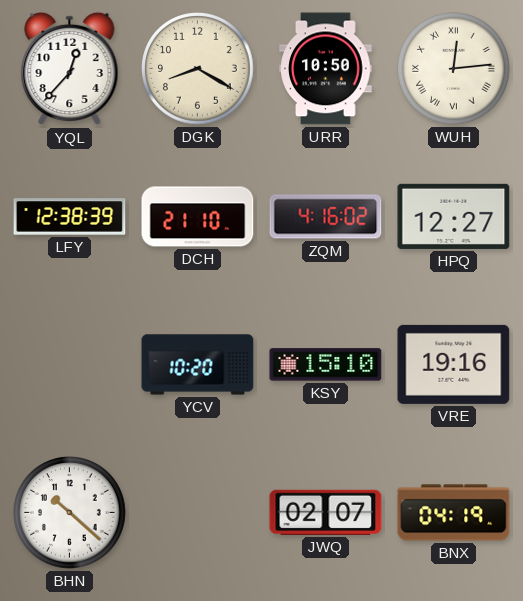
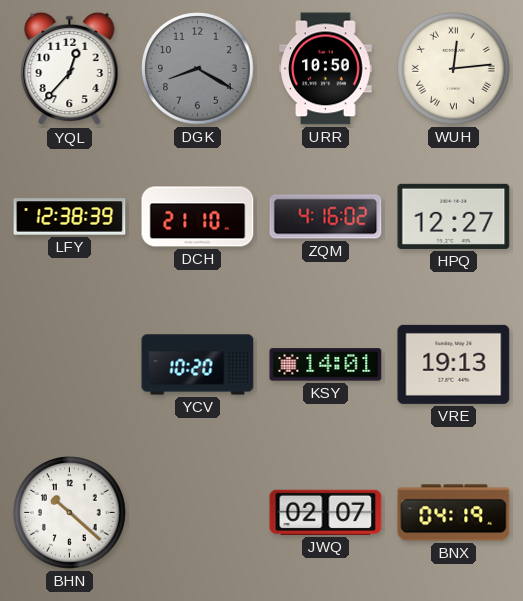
DGK dial: cream -> grey
KSY: 15:10 -> 14:01
VRE: 19:16 -> 19:13
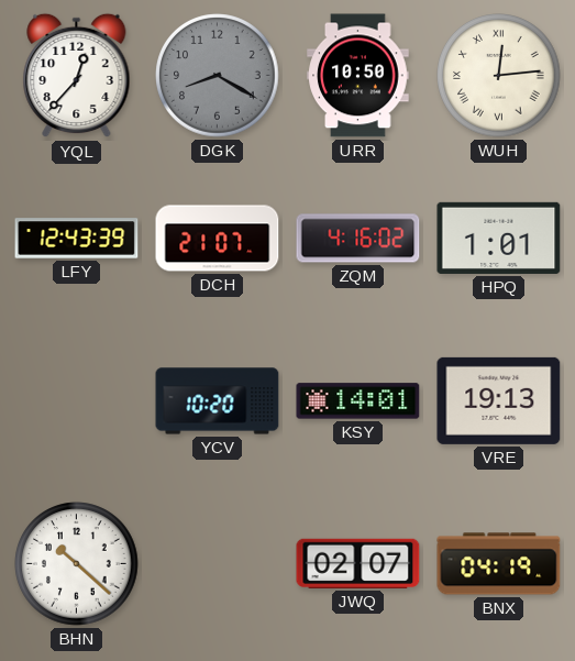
LFY: 12:38 -> 12:43
DCH: 21:10 -> 21:07
HPQ: 12:27 -> 1:01
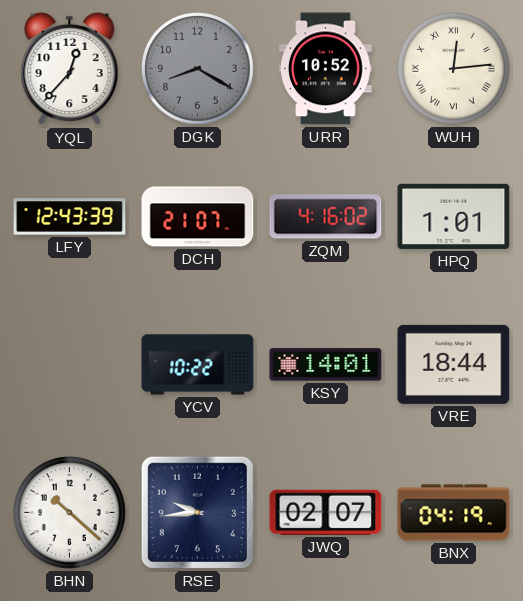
URR: 10:50 -> 10:52
YCV: 10:20 -> 10:22
VRE: 19:13 -> 18:44
RSE: none -> 9:44
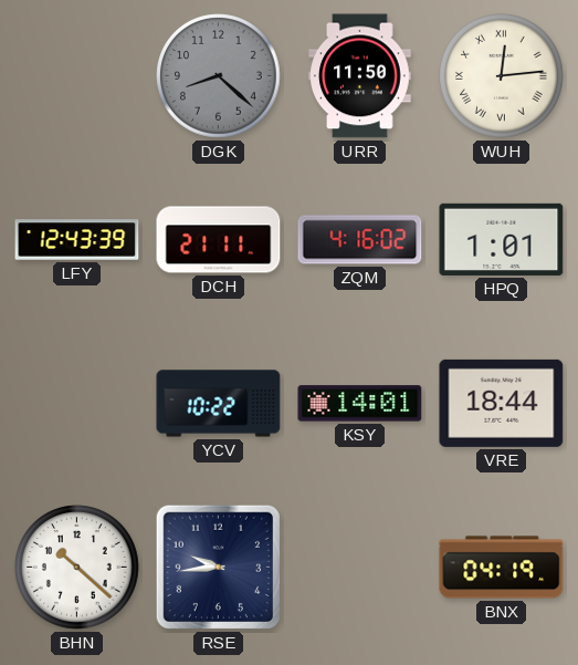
YQL: 12:37 -> none
DGK: 8:20 -> 8:22
URR: 10:52 -> 11:50
DCH: 21:07 -> 21:11
JWQ: 02:07 -> none
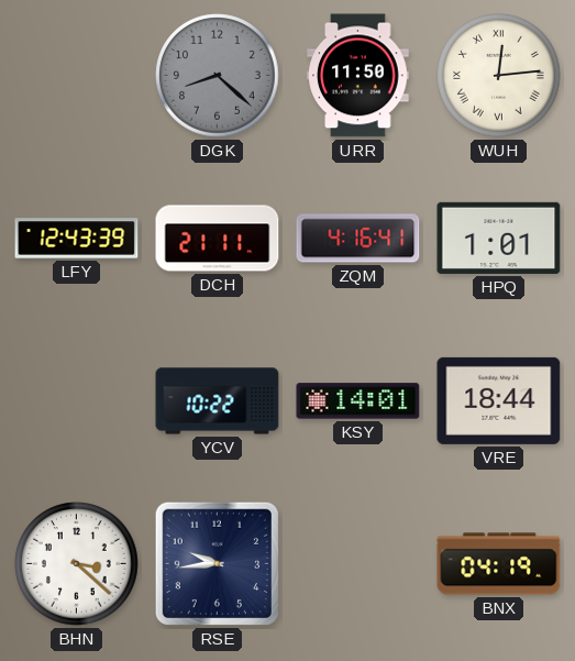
ZQM: 4:16:02 -> 4:16:41
BHN: 10:22 -> 3:22
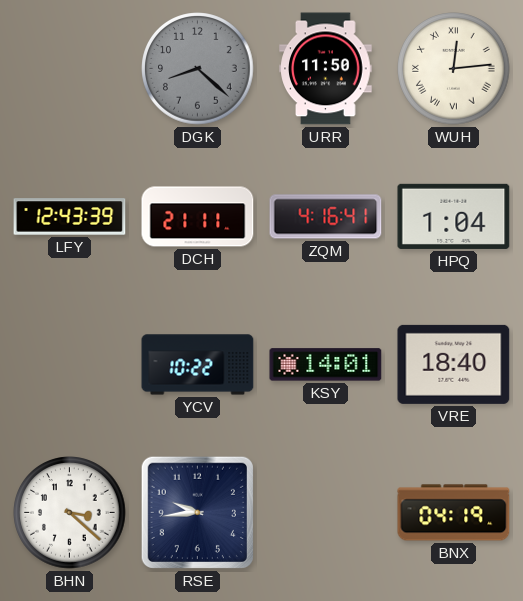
HPQ: 1:01 -> 1:04
VRE: 18:44 -> 18:40
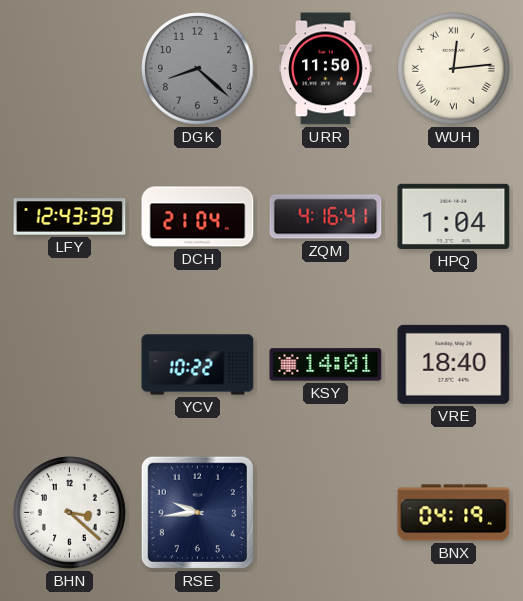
DCH: 21:11 -> 21:04
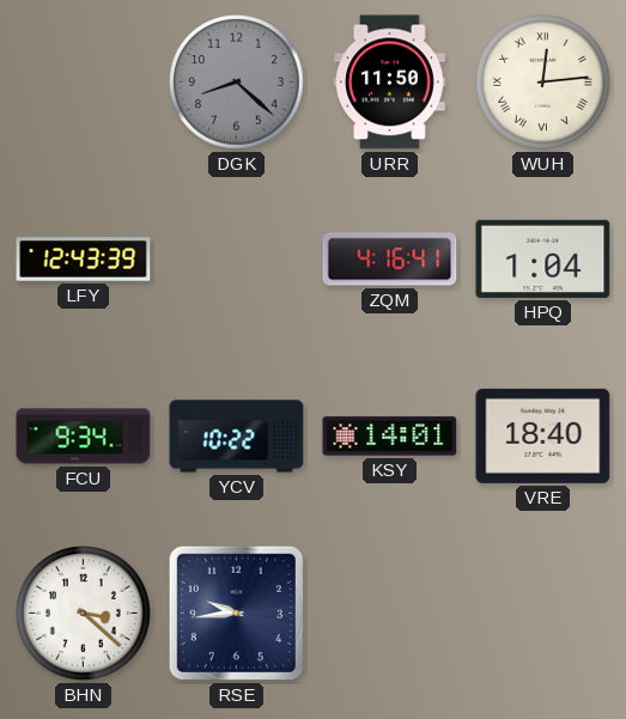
DCH: 21:04 -> none
FCU: none -> 9:34
BNX: 04:19 -> none
